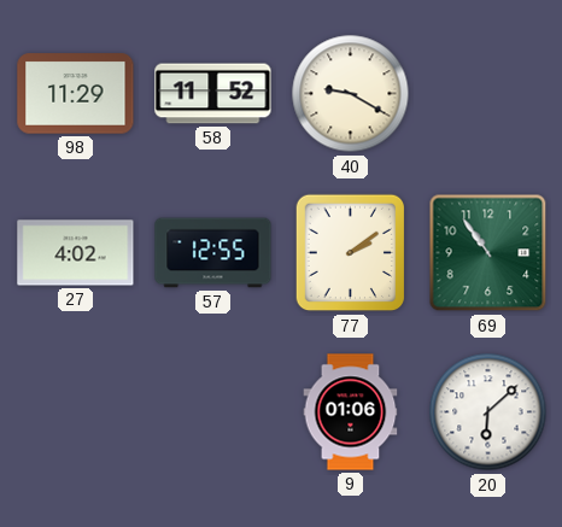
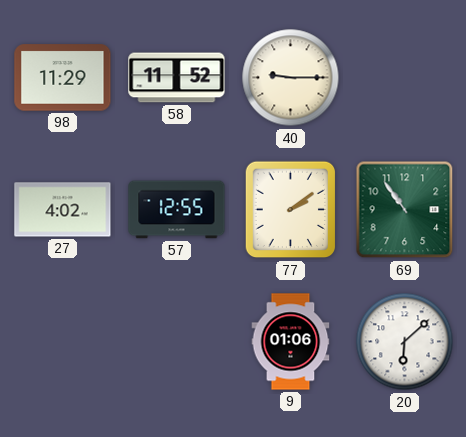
40: 9:20 -> 9:15
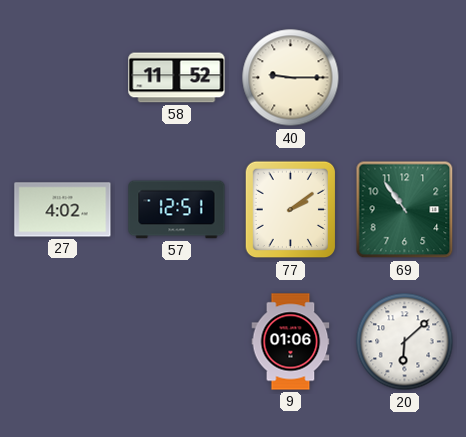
98: 11:29 -> none
57: 12:55 -> 12:51
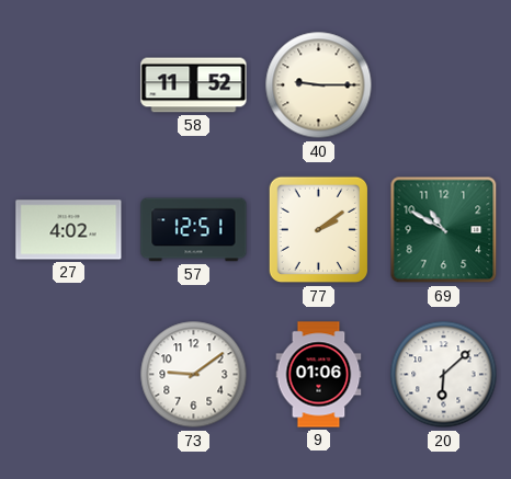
69: 10:54 -> 10:50
73: none -> 9:09
